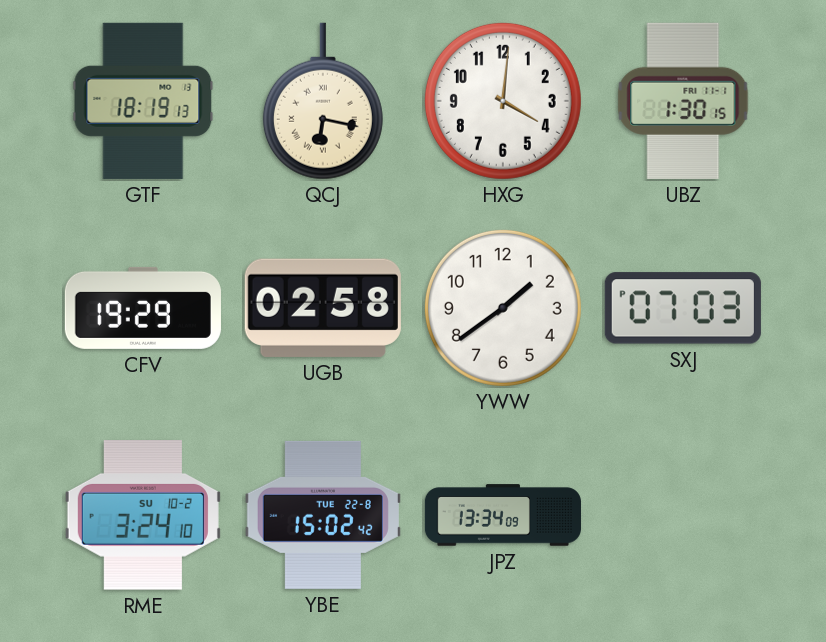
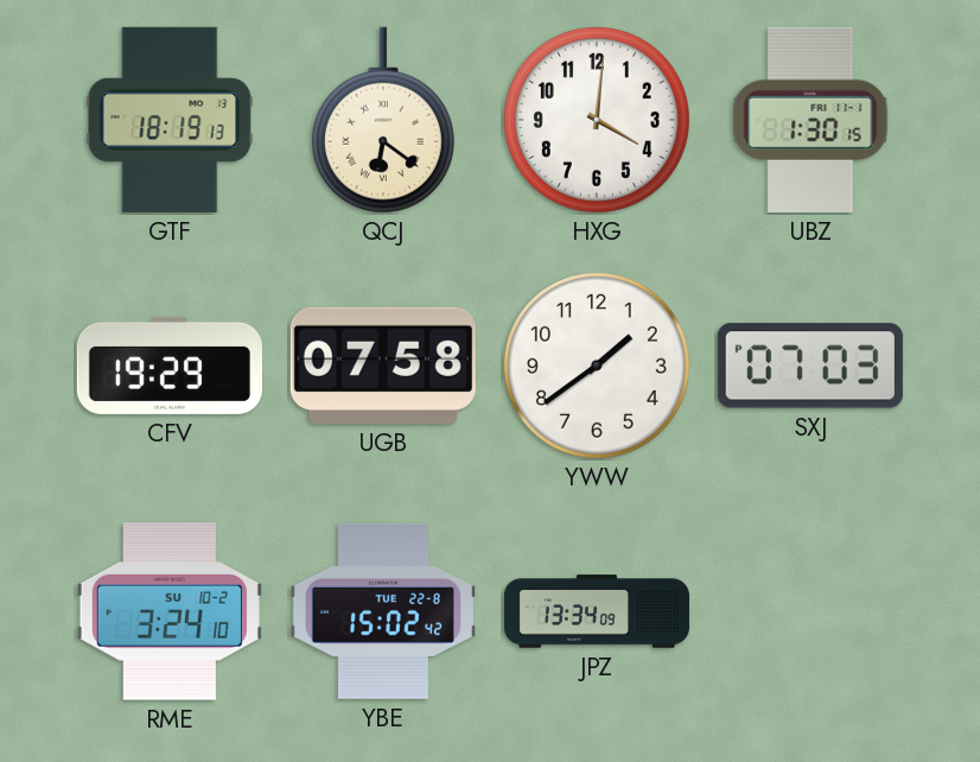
QCJ: 6:17 -> 6:21
UGB: 02:58 -> 07:58
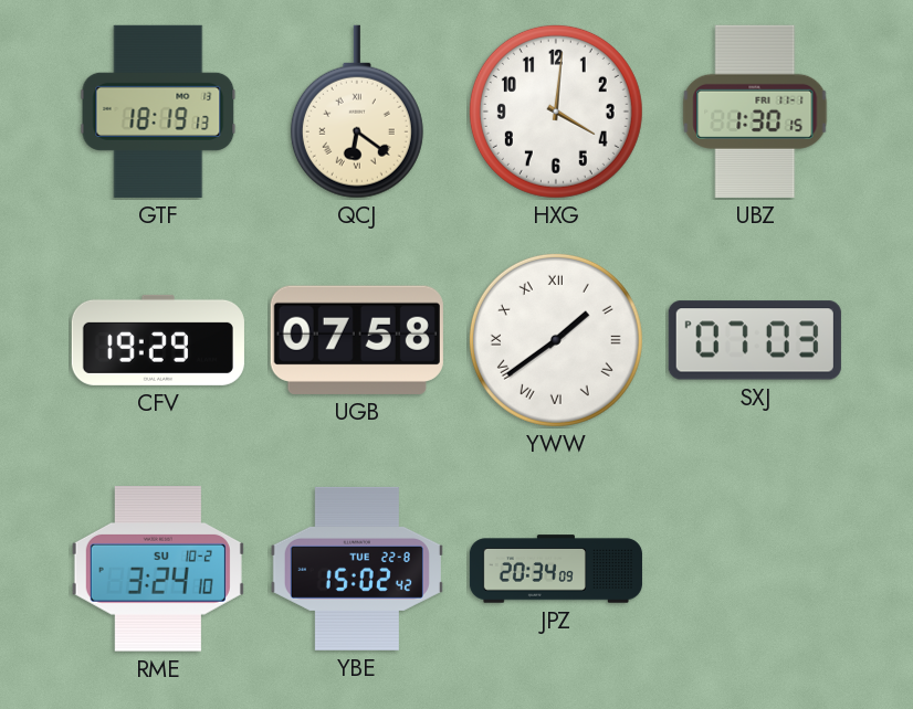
YWW numerals: Arabic -> Roman
JPZ: 13:34 -> 20:34
